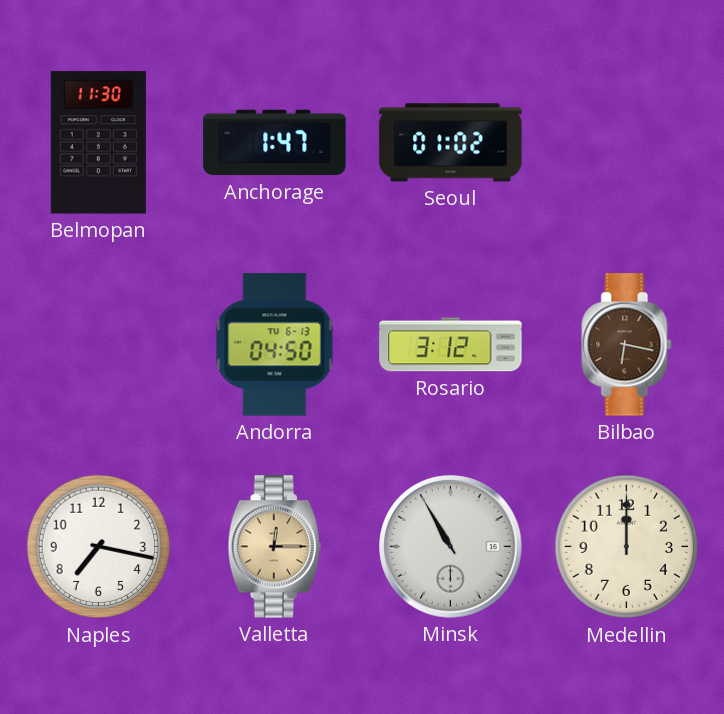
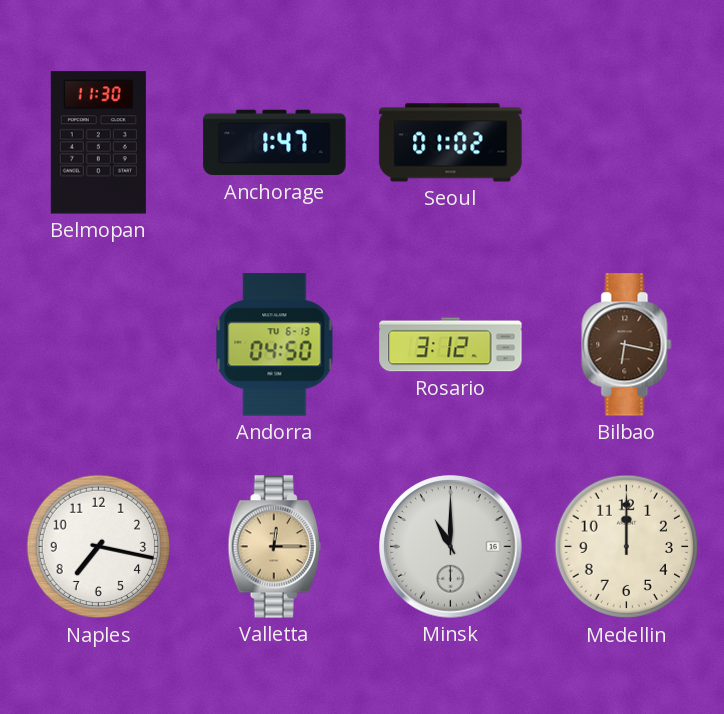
Minsk: 10:55 -> 11:00
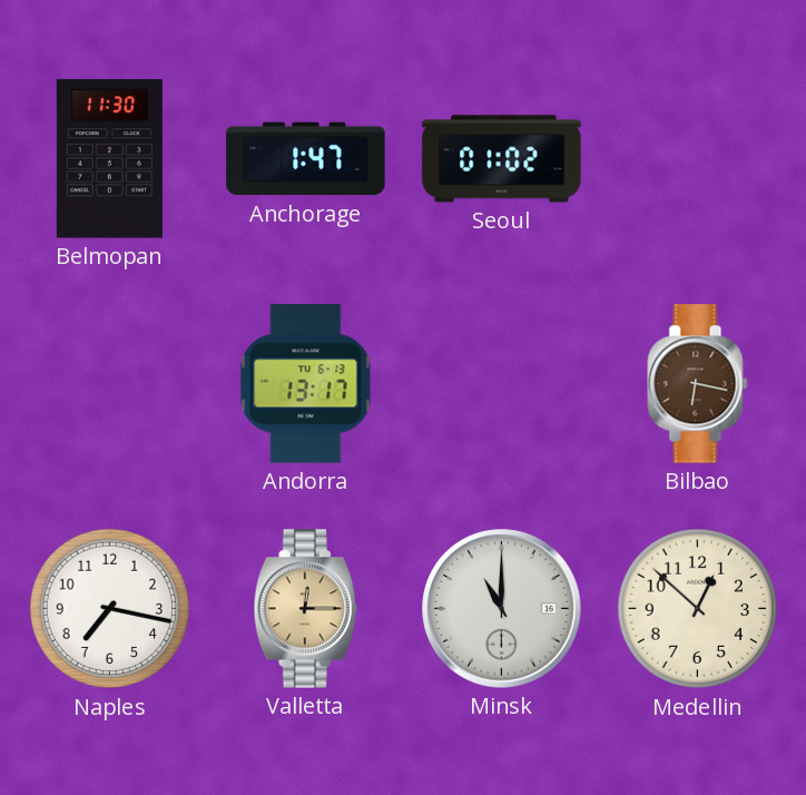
Andorra: 04:50 -> 13:17
Rosario: 3:12 -> none
Medellin: 12:00 -> 12:52
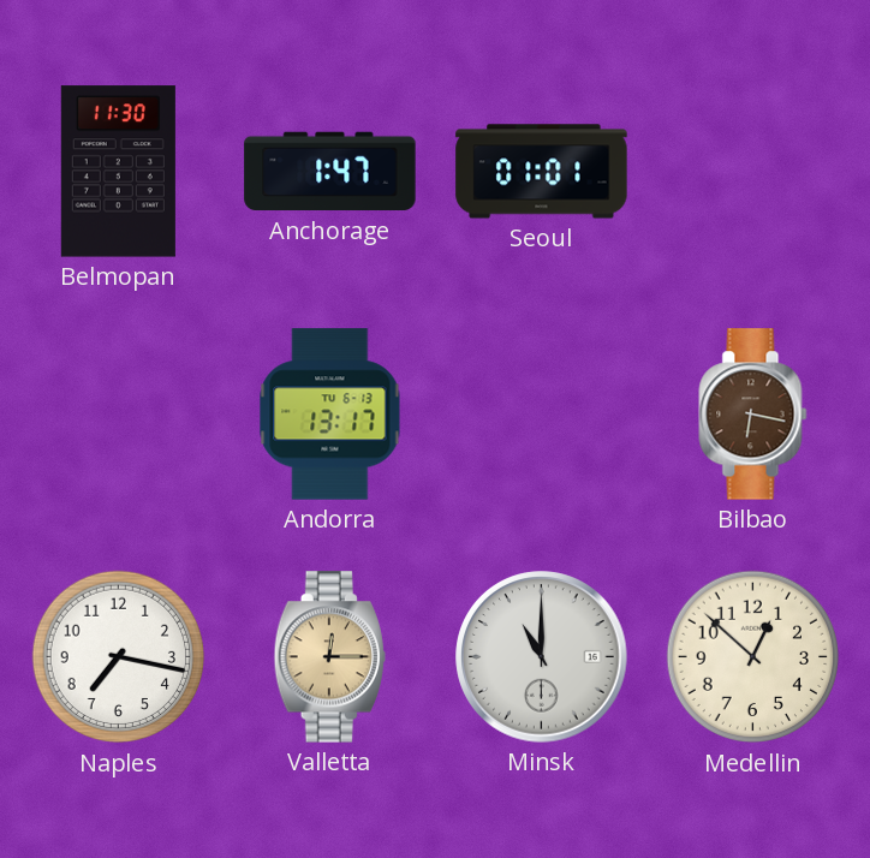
Seoul: 01:02 -> 01:01
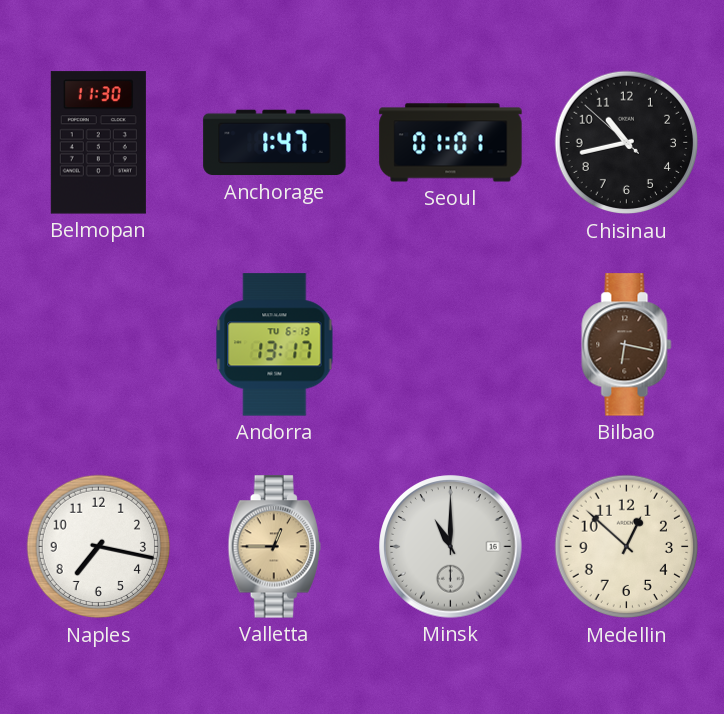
Chisinau: none -> 10:42
Valletta: 12:15 -> 12:45
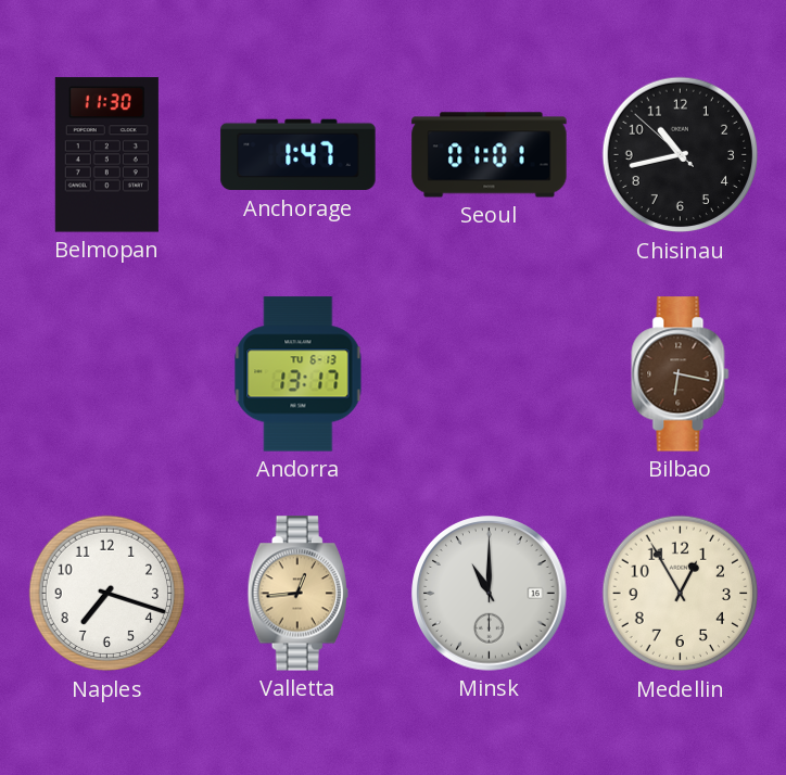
Naples: 7:17 -> 7:18
Valletta: 12:45 -> 12:44
Medellin: 12:52 -> 12:55
